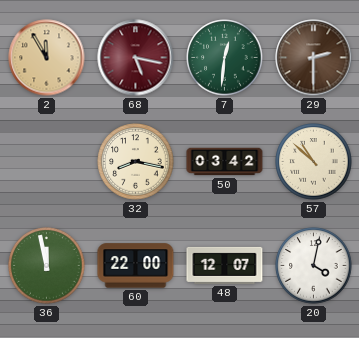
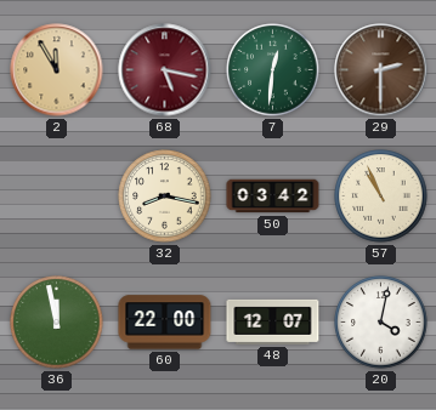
57: 10:52 -> 10:56
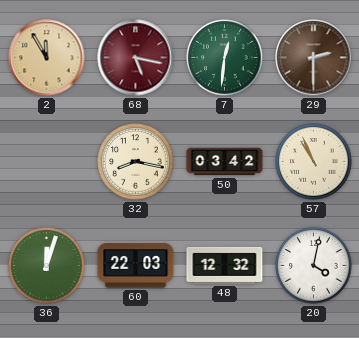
36: 11:58 -> 12:03
60: 22:00 -> 22:03
48: 12:07 -> 12:32
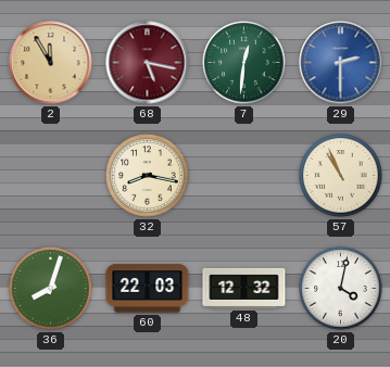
29 dial: brown -> blue
50: 03:42 -> none
36: 12:03 -> 8:03
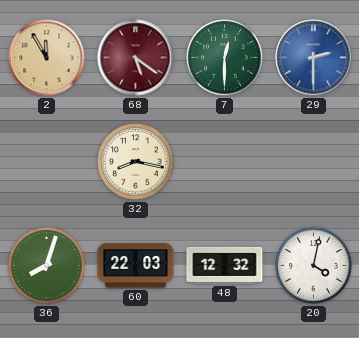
68: 5:17 -> 5:21
7: 12:31 -> 12:30
57: 10:56 -> none
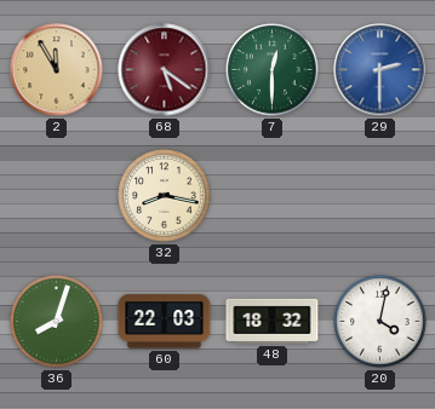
48: 12:32 -> 18:32
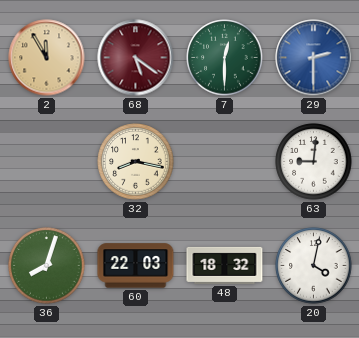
63: none -> 9:01
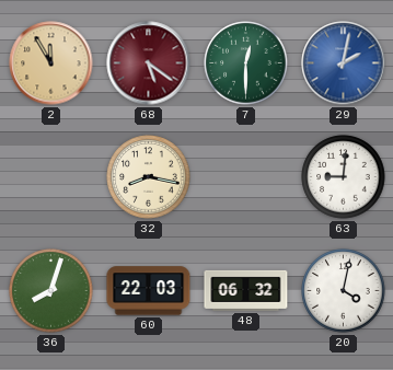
29: 2:30 -> 2:02
48: 18:32 -> 06:32
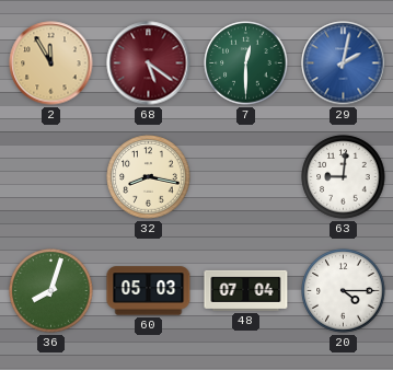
60: 22:03 -> 05:03
48: 06:32 -> 07:04
20: 4:02 -> 4:15
